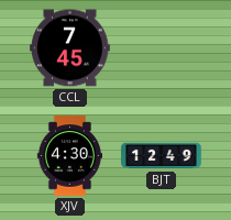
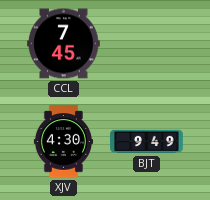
BJT: 12:49 -> 9:49
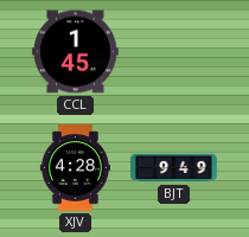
CCL: 7:45 -> 1:45
XJV: 4:30 -> 4:28
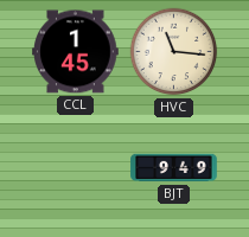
HVC: none -> 11:16
XJV: 4:28 -> none
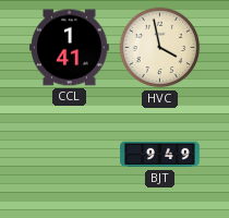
CCL: 1:45 -> 1:41
HVC: 11:16 -> 3:58
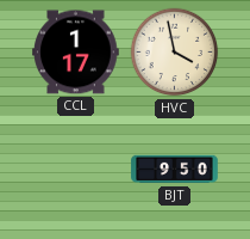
CCL: 1:41 -> 1:17
BJT: 9:49 -> 9:50
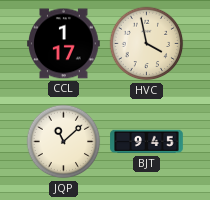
JQP: none -> 11:08
BJT: 9:50 -> 9:45
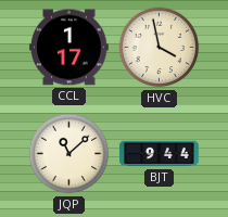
BJT: 9:45 -> 9:44
